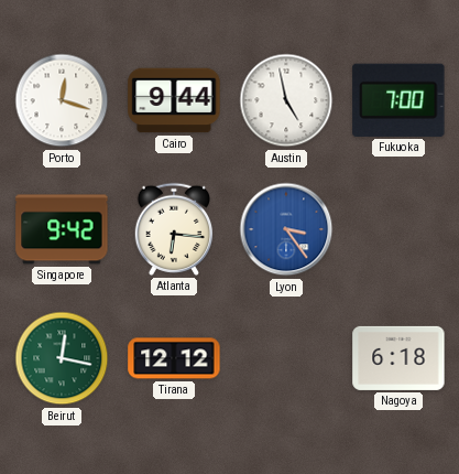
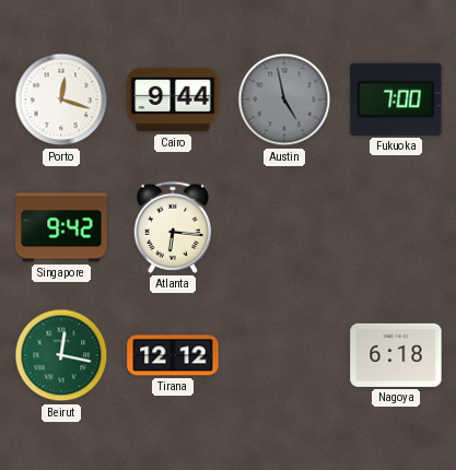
Austin dial: white -> grey
Lyon: 3:24 -> none
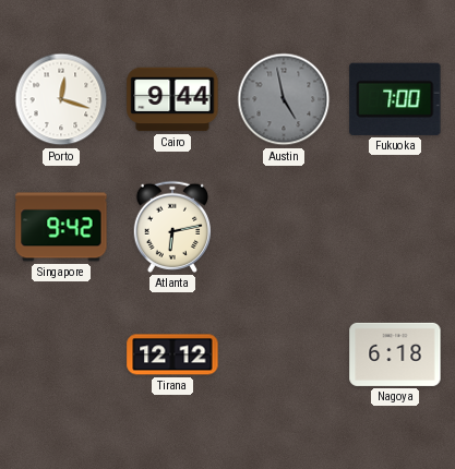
Atlanta: 6:16 -> 6:13
Beirut: 12:17 -> none
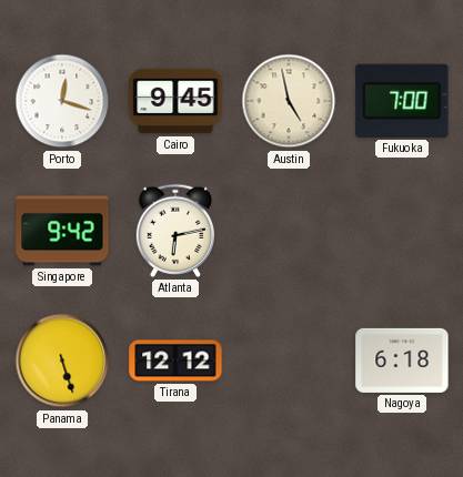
Cairo: 9:44 -> 9:45
Austin dial: grey -> cream
Panama: none -> 5:27
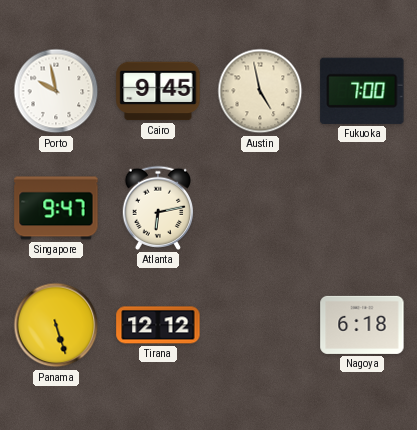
Porto: 12:18 -> 9:58
Singapore: 9:42 -> 9:47
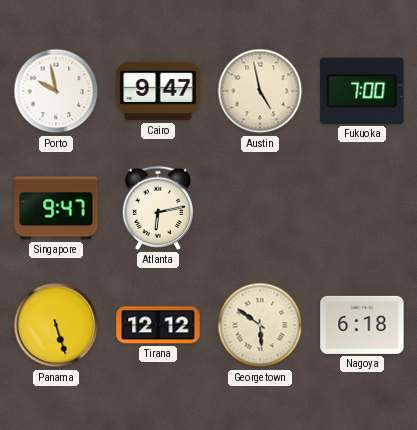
Cairo: 9:45 -> 9:47
Georgetown: none -> 5:51
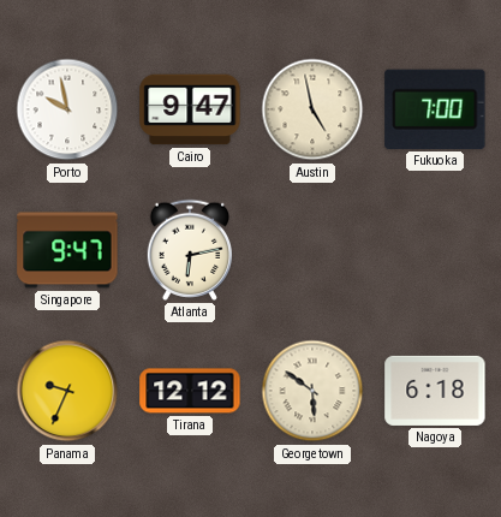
Panama: 5:27 -> 9:34
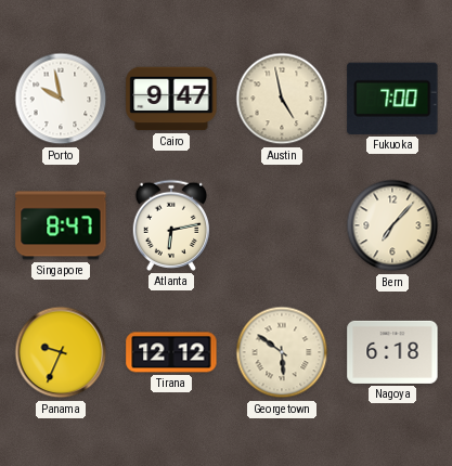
Singapore: 9:47 -> 8:47
Bern: none -> 7:07
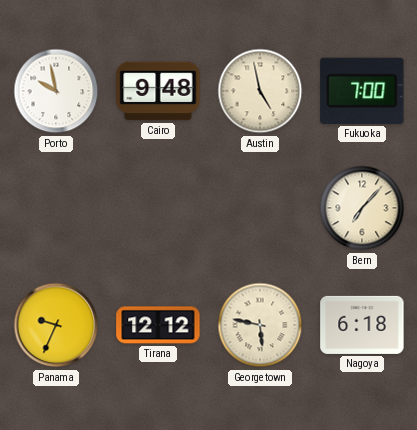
Cairo: 9:47 -> 9:48
Singapore: 8:47 -> none
Atlanta: 6:13 -> none
Georgetown: 5:51 -> 5:47
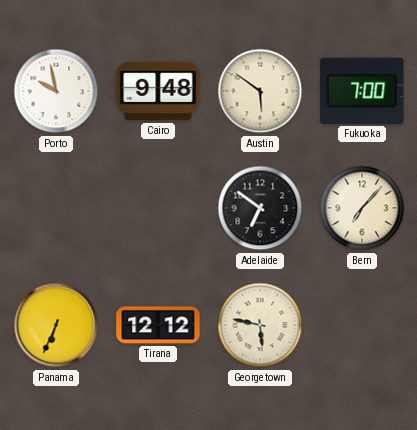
Austin: 4:58 -> 5:51
Adelaide: none -> 6:51
Panama: 9:34 -> 6:34
Nagoya: 6:18 -> none
